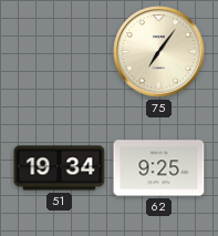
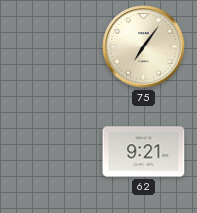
51: 19:34 -> none
62: 9:25 -> 9:21
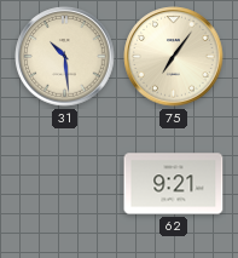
31: none -> 10:29
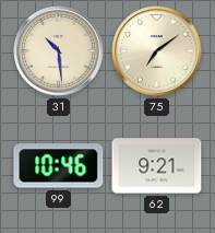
75: 7:06 -> 7:09
99: none -> 10:46
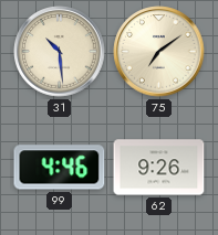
99: 10:46 -> 4:46
62: 9:21 -> 9:26
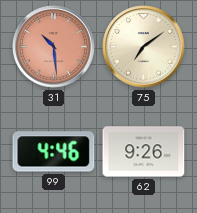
31 dial: cream -> salmon
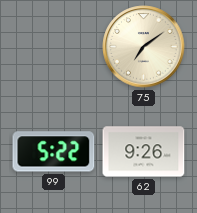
31: 10:29 -> none
99: 4:46 -> 5:22
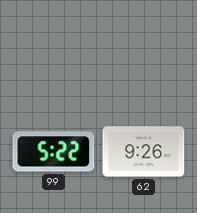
75: 7:09 -> none
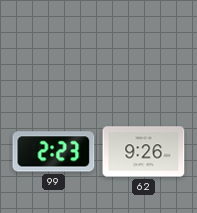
99: 5:22 -> 2:23
